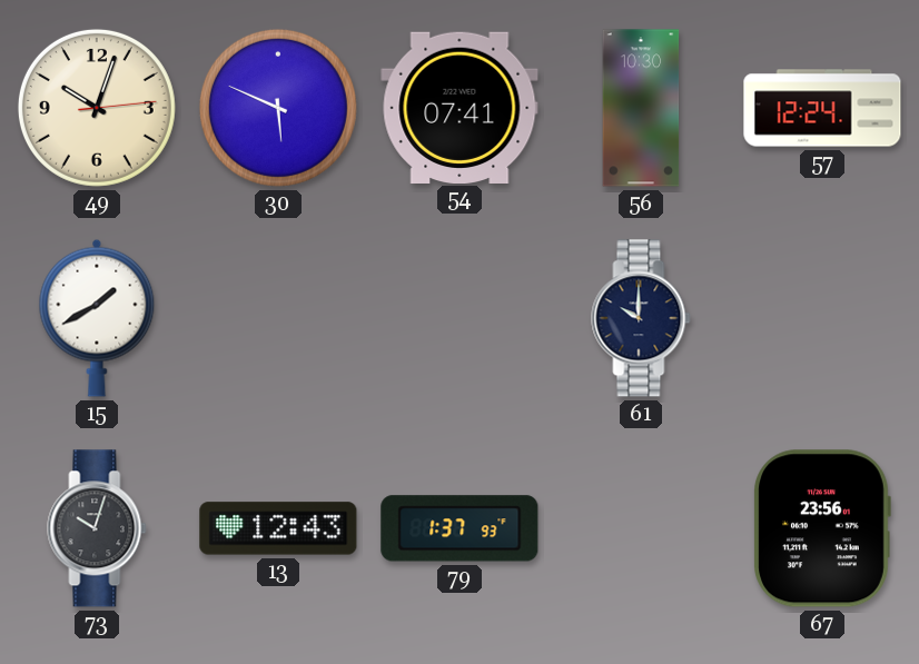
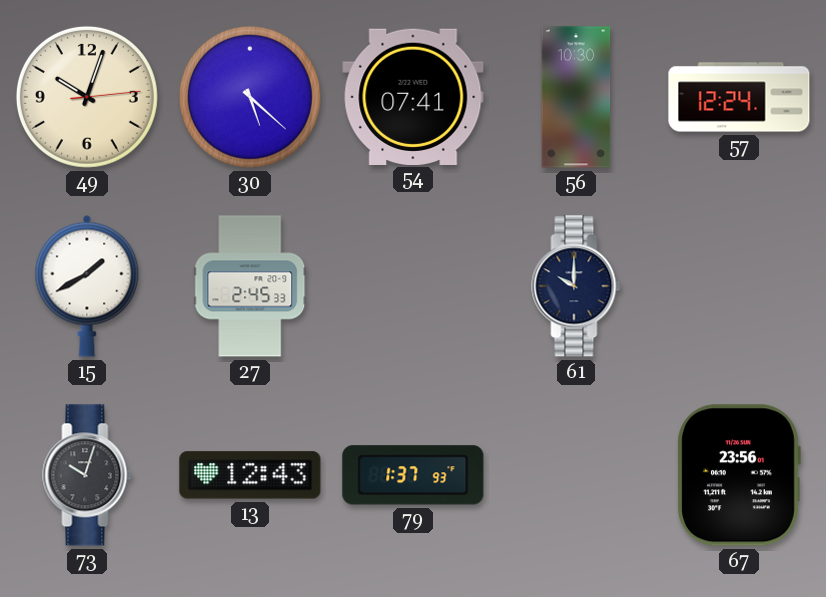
30: 5:49 -> 5:22
27: none -> 2:45
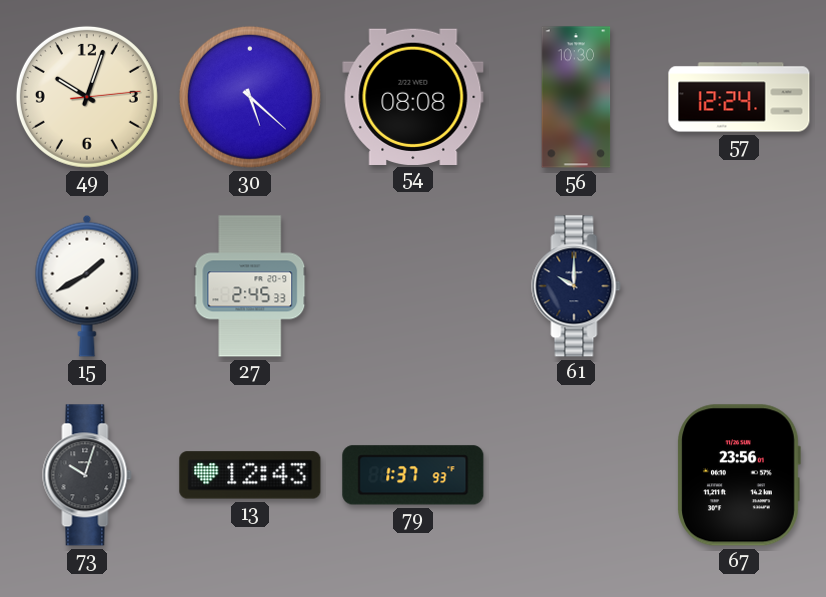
54: 07:41 -> 08:08
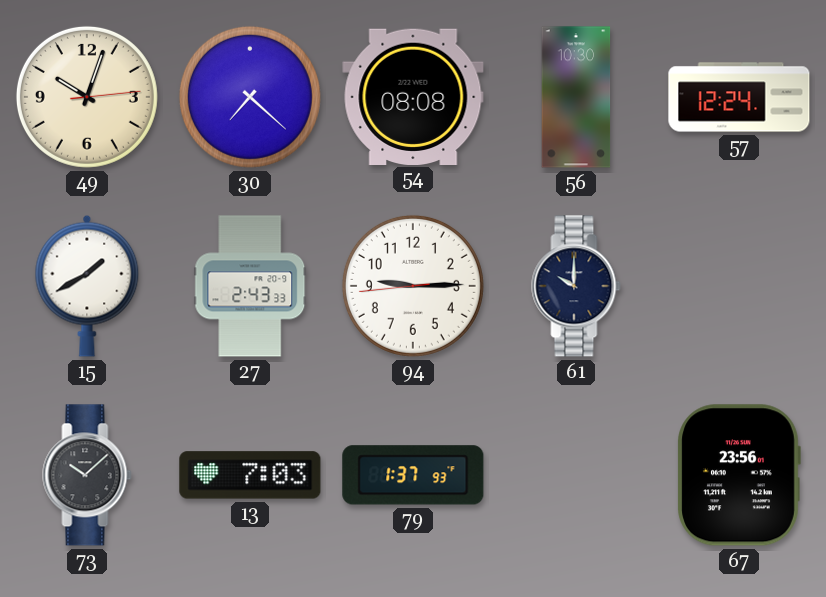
30: 5:22 -> 7:22
27: 2:45 -> 2:43
94: none -> 9:14
73: 10:03 -> 10:08
13: 12:43 -> 7:03
